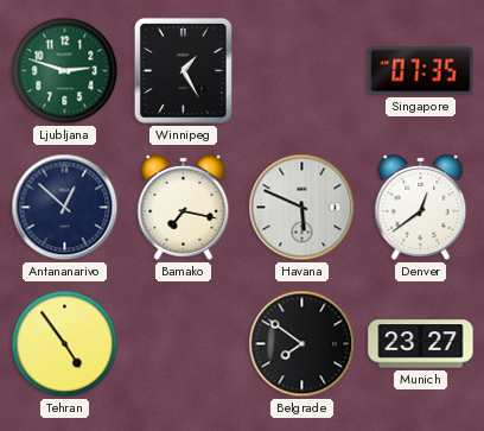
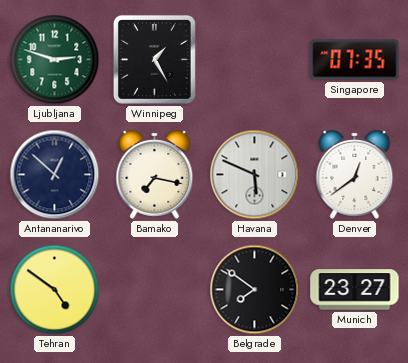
Tehran: 4:54 -> 4:51
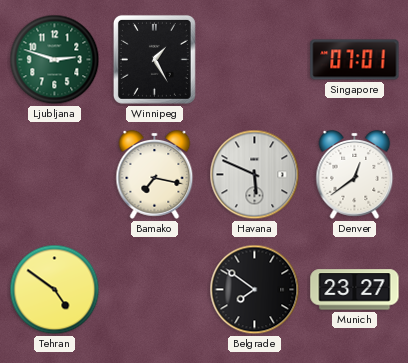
Singapore: 07:35 -> 07:01
Antananarivo: 12:52 -> none
